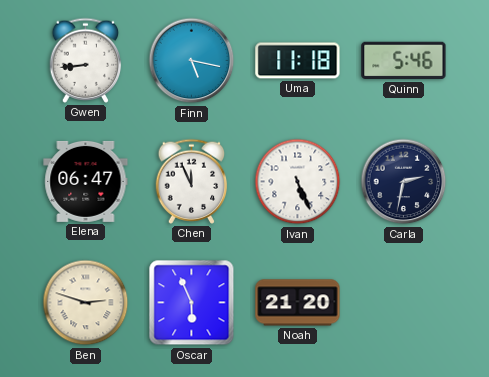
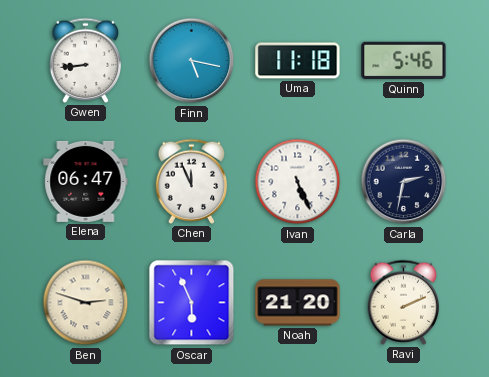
Ravi: none -> 2:11
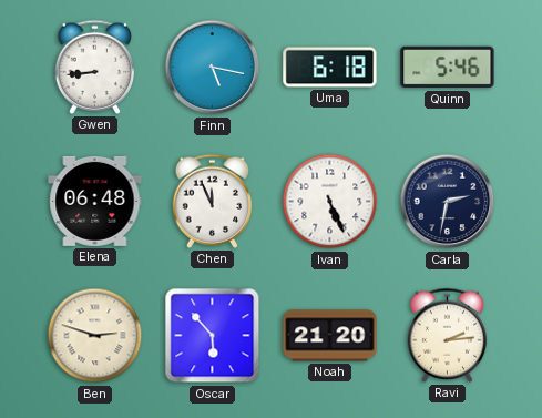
Uma: 11:18 -> 6:18
Elena: 06:47 -> 06:48
Oscar: 5:56 -> 5:53
Ravi: 2:11 -> 2:14
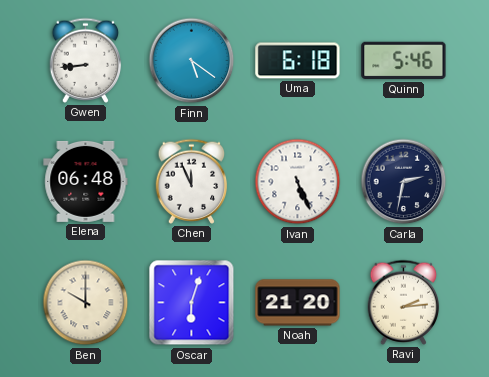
Finn: 5:17 -> 5:21
Ben: 2:48 -> 10:00
Oscar: 5:53 -> 6:03
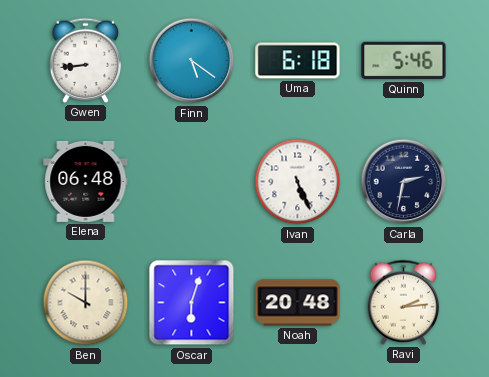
Chen: 11:56 -> none
Noah: 21:20 -> 20:48
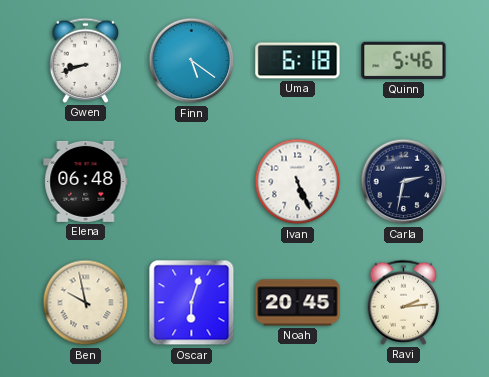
Gwen: 8:44 -> 8:42
Ben: 10:00 -> 9:58
Noah: 20:48 -> 20:45
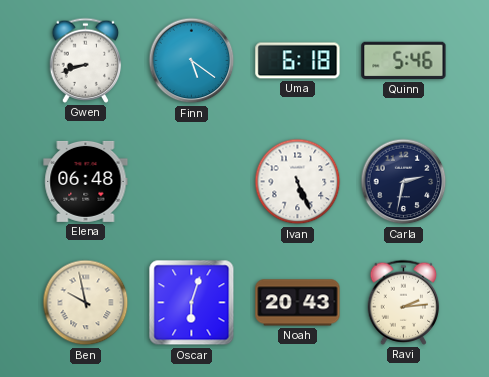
Noah: 20:45 -> 20:43
